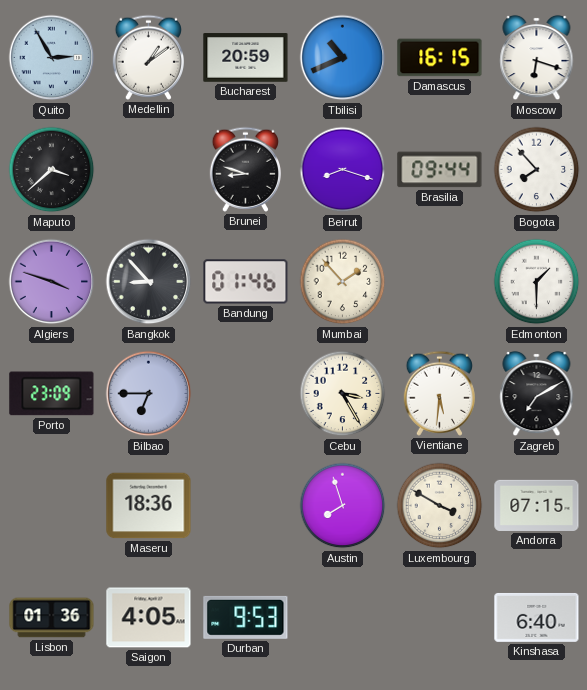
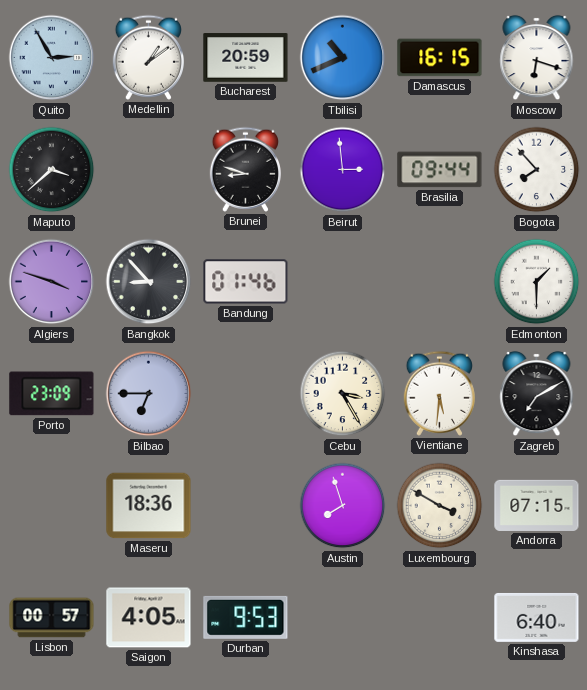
Beirut: 8:18 -> 2:59
Mumbai: 1:53 -> none
Lisbon: 01:36 -> 00:57
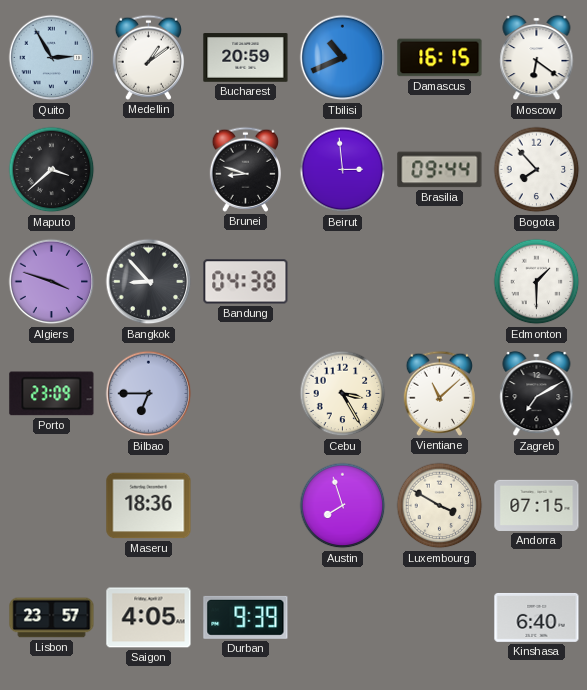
Moscow: 6:18 -> 6:21
Bandung: 01:46 -> 04:38
Vientiane: 5:31 -> 11:08
Lisbon: 00:57 -> 23:57
Durban: 9:53 -> 9:39
